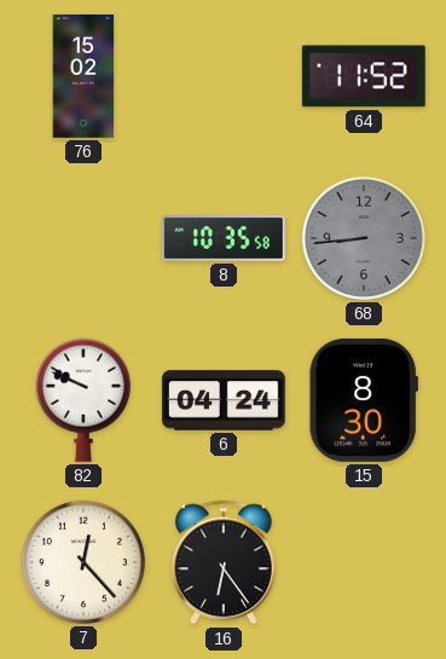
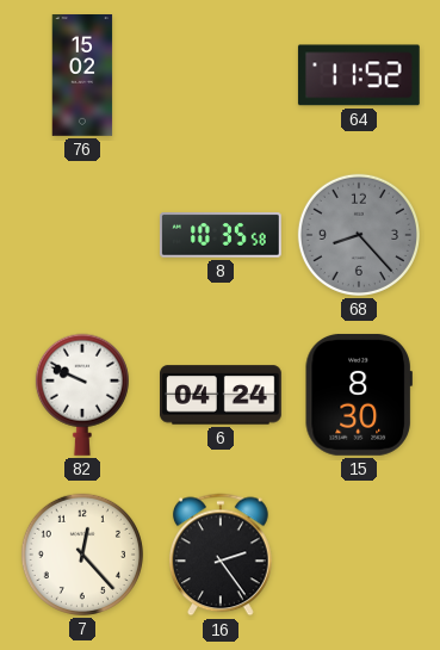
68: 8:44 -> 8:23
16: 6:24 -> 2:24
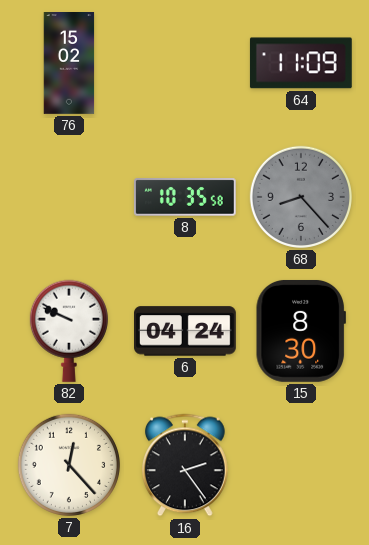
64: 11:52 -> 11:09
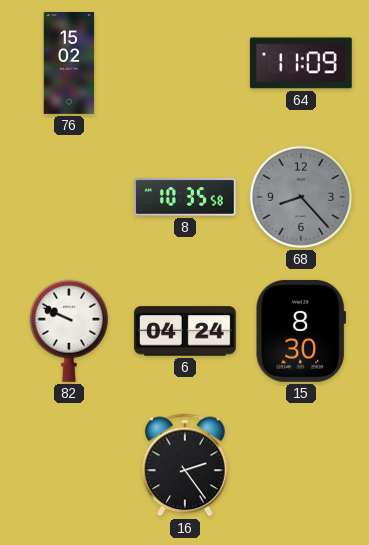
7: 12:23 -> none
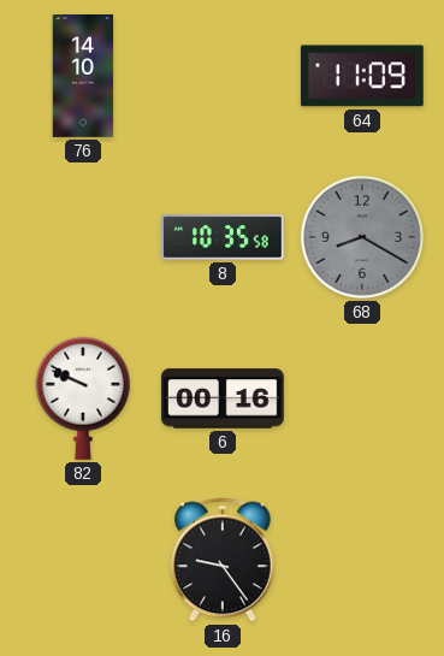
76: 15:02 -> 14:10
68: 8:23 -> 8:20
6: 04:24 -> 00:16
15: 8:30 -> none
16: 2:24 -> 9:24
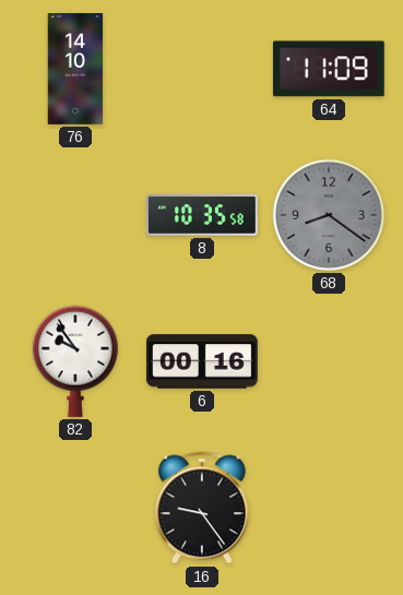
68: 8:20 -> 8:21
82: 9:49 -> 9:54
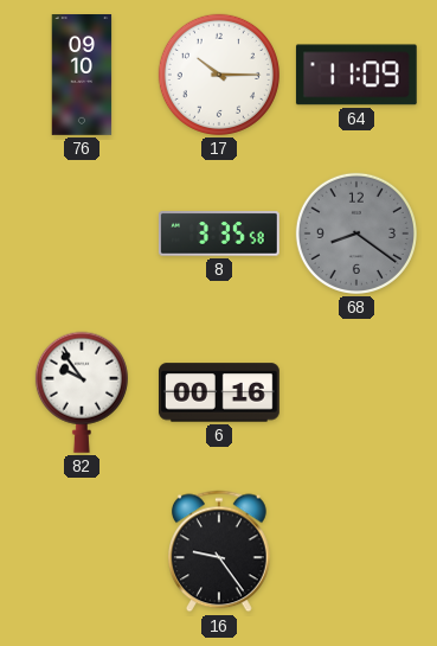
76: 14:10 -> 09:10
17: none -> 10:15
8: 10:35 -> 3:35
